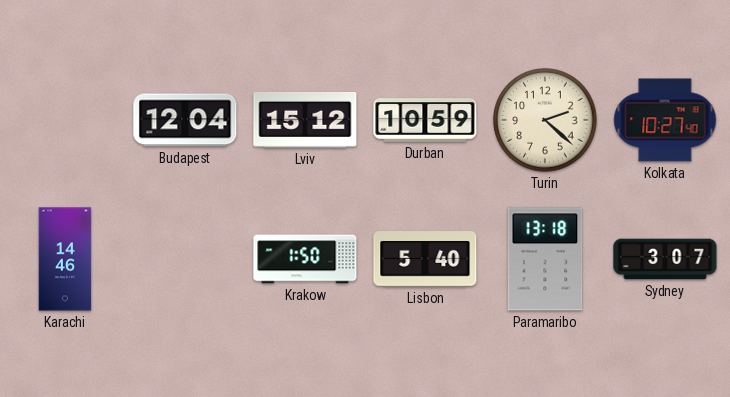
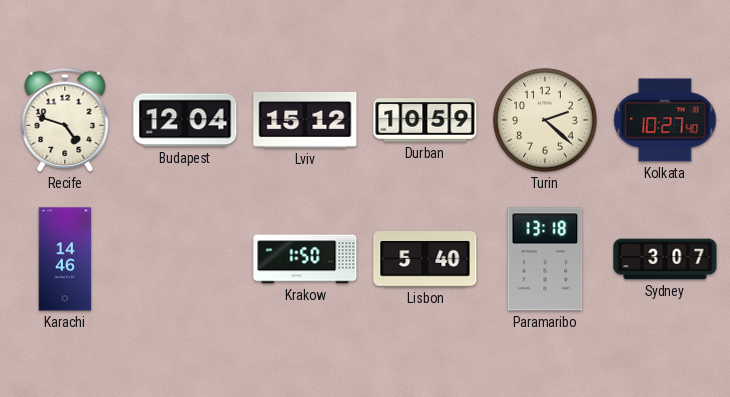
Recife: none -> 4:48
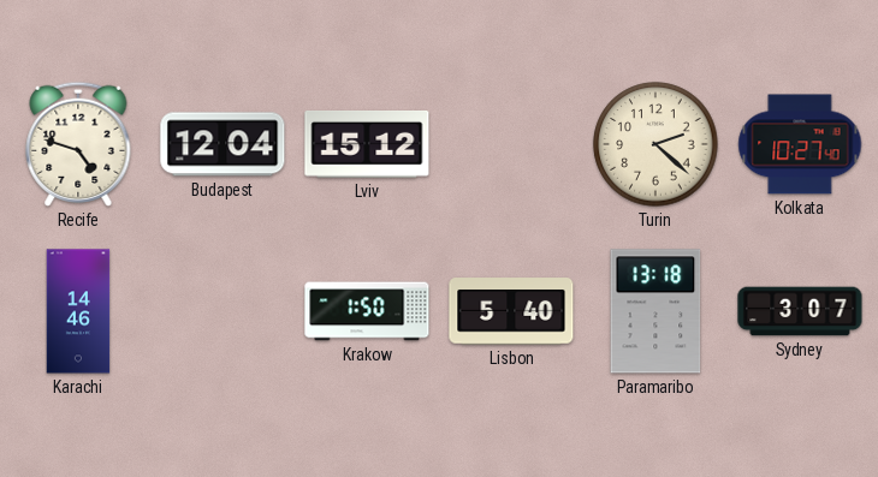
Durban: 10:59 -> none
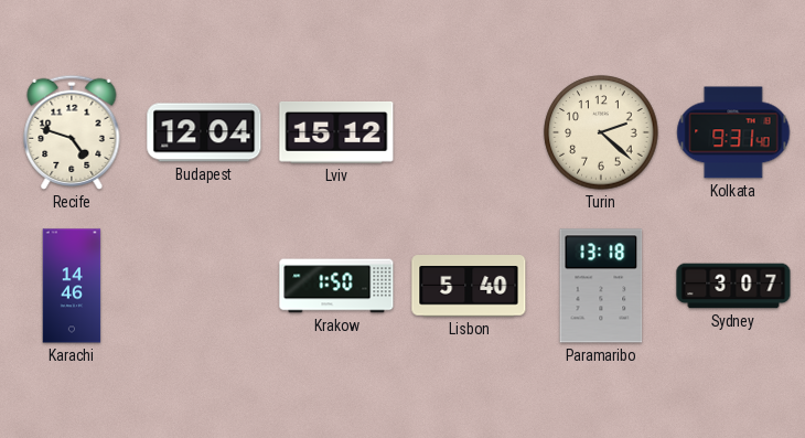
Kolkata: 10:27 -> 9:31
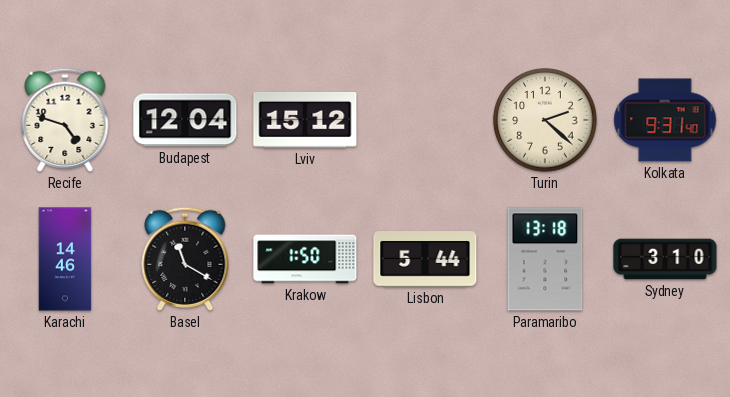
Basel: none -> 11:20
Lisbon: 5:40 -> 5:44
Sydney: 3:07 -> 3:10
